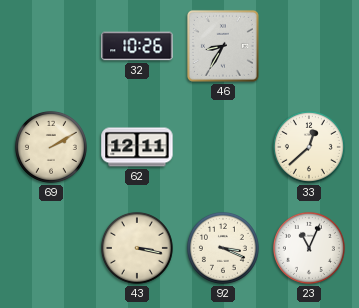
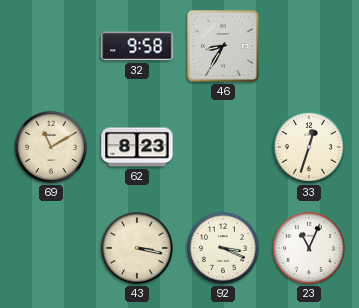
32: 10:26 -> 9:58
69: 2:10 -> 11:10
62: 12:11 -> 8:23
33: 12:38 -> 12:33
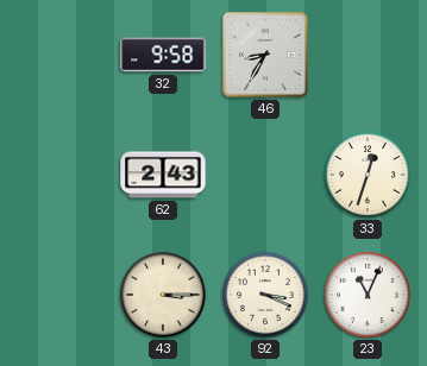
69: 11:10 -> none
62: 8:23 -> 2:43
43: 3:17 -> 3:15
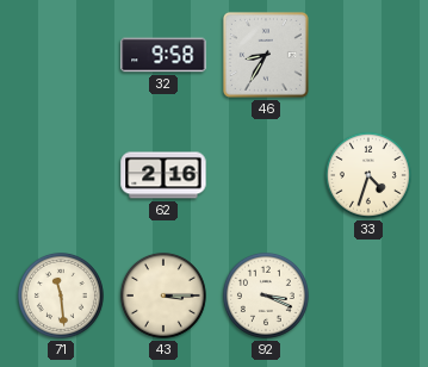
62: 2:43 -> 2:16
33: 12:33 -> 4:33
71: none -> 11:29
23: 11:04 -> none
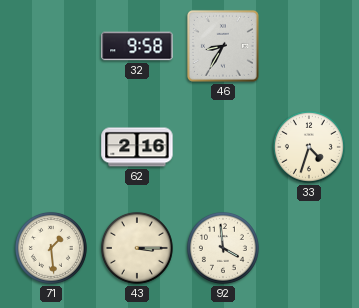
71: 11:29 -> 1:29
92: 3:19 -> 3:59
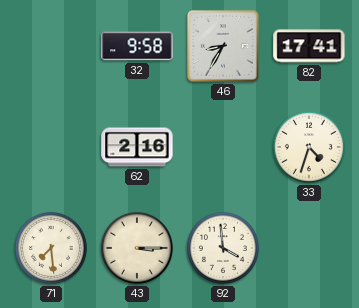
82: none -> 17:41
71: 1:29 -> 7:29
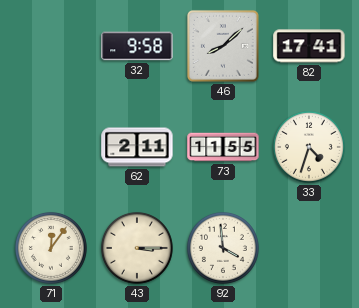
46: 8:35 -> 8:08
62: 2:16 -> 2:11
73: none -> 11:55
71: 7:29 -> 12:06
